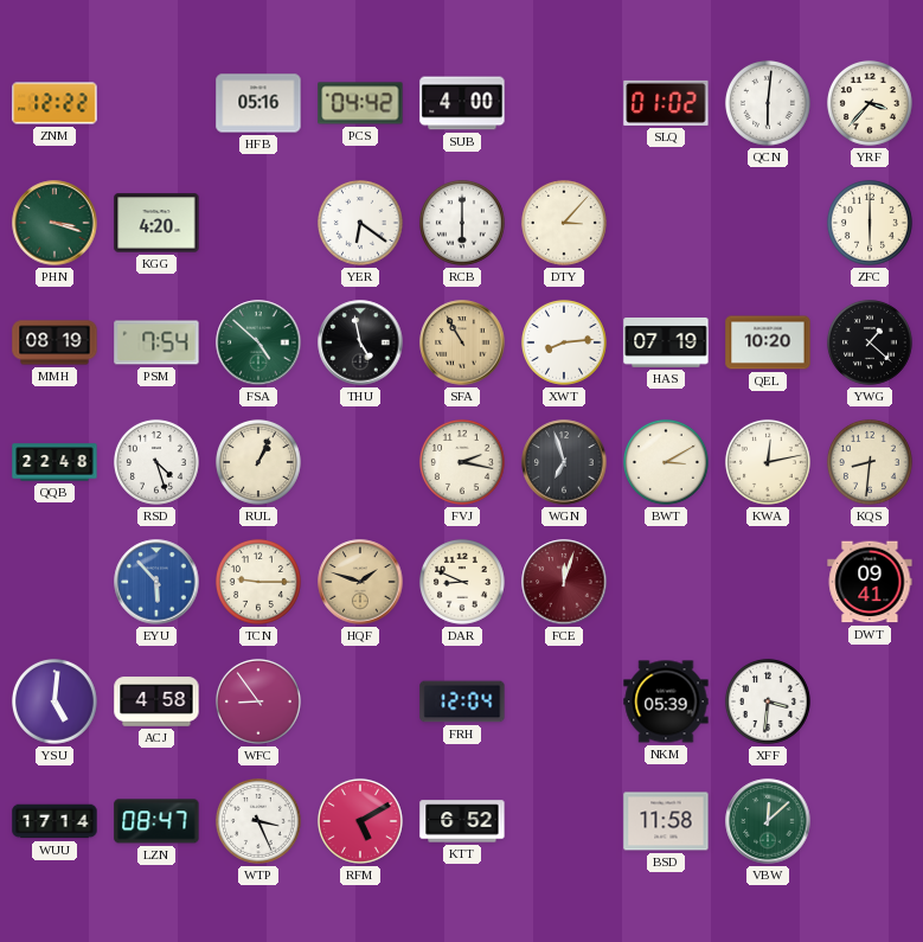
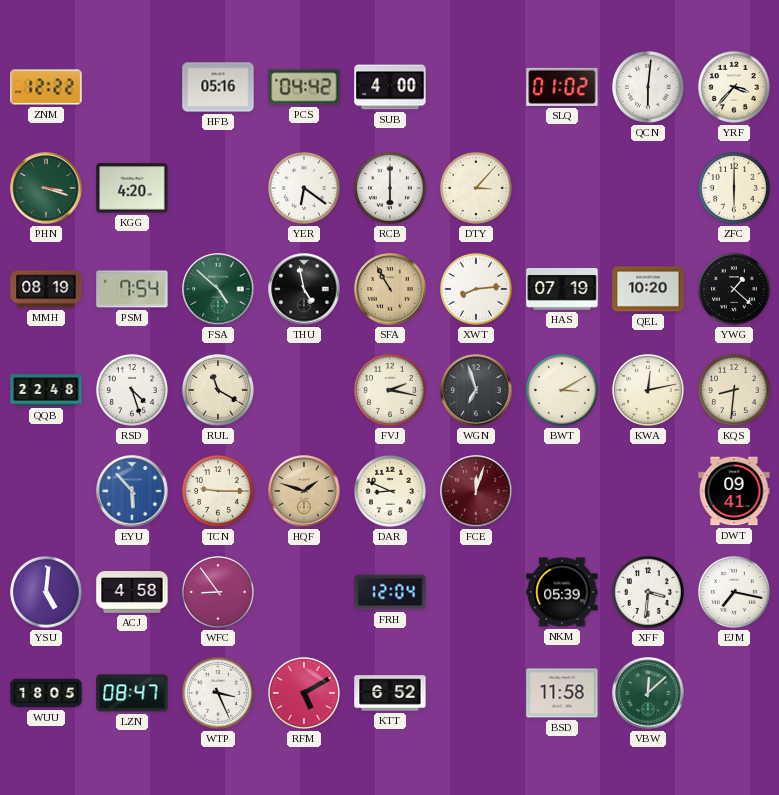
RUL: 1:04 -> 11:20
EJM: none -> 7:17
WUU: 17:14 -> 18:05
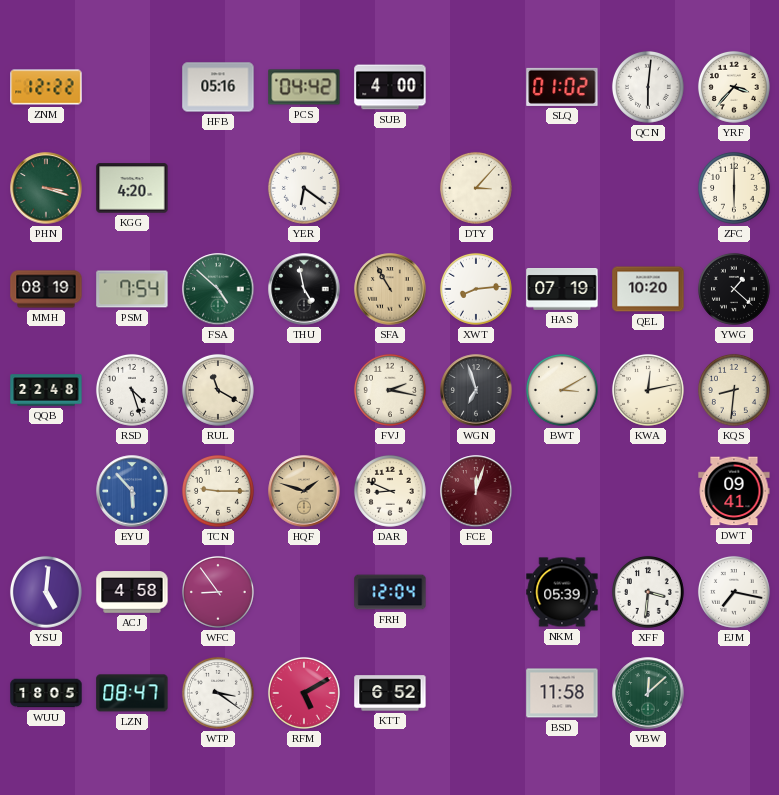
RCB: 6:00 -> none
WTP: 3:26 -> 3:21
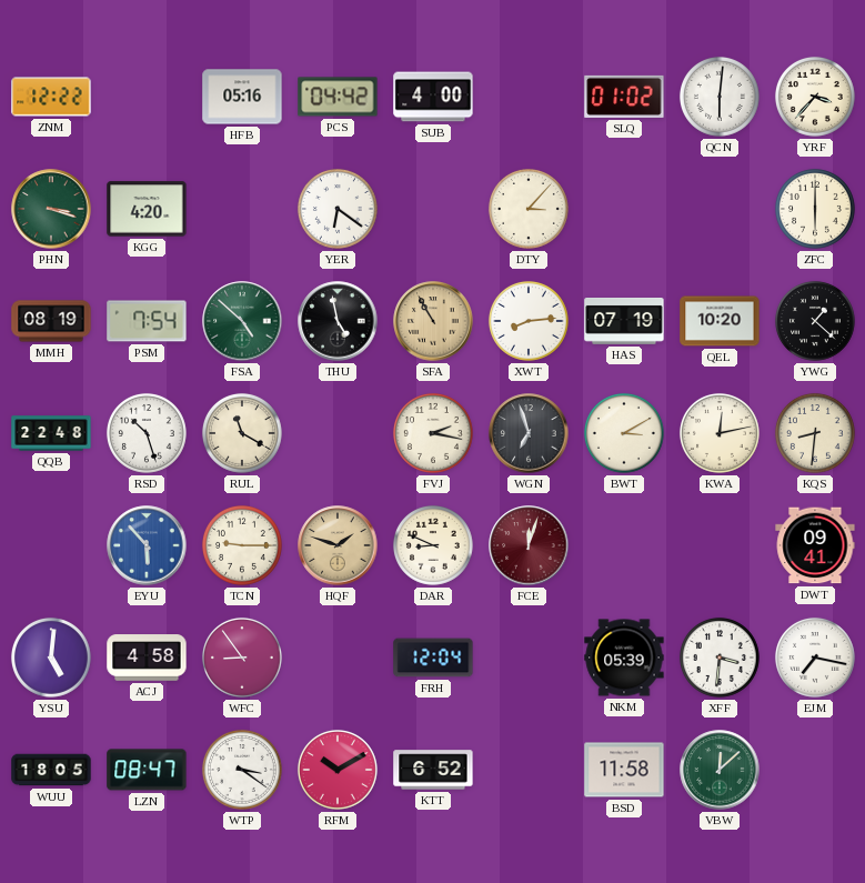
RSD: 4:27 -> 10:27
RFM: 5:10 -> 10:10
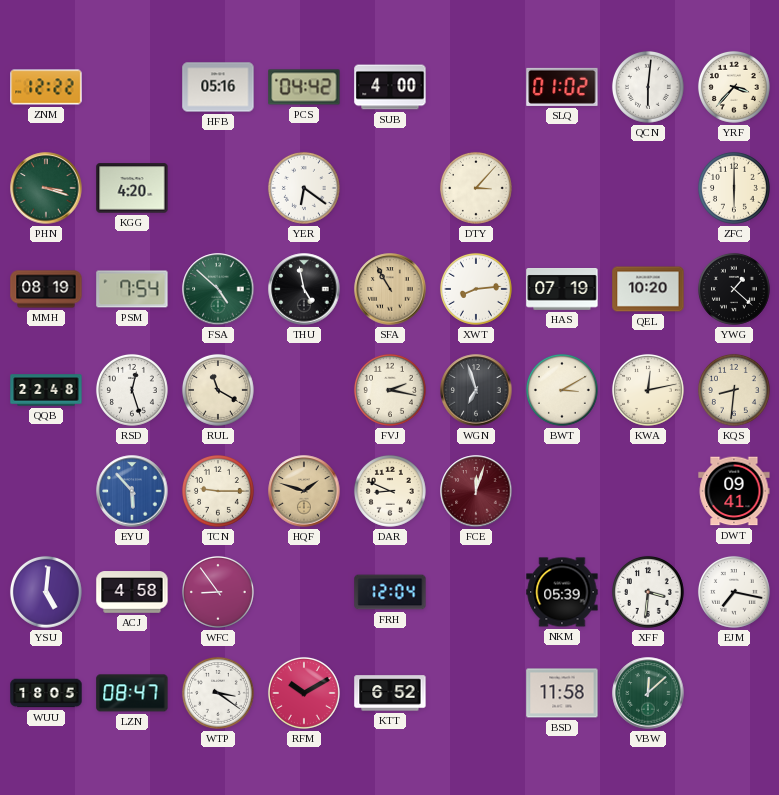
RSD: 10:27 -> 12:27
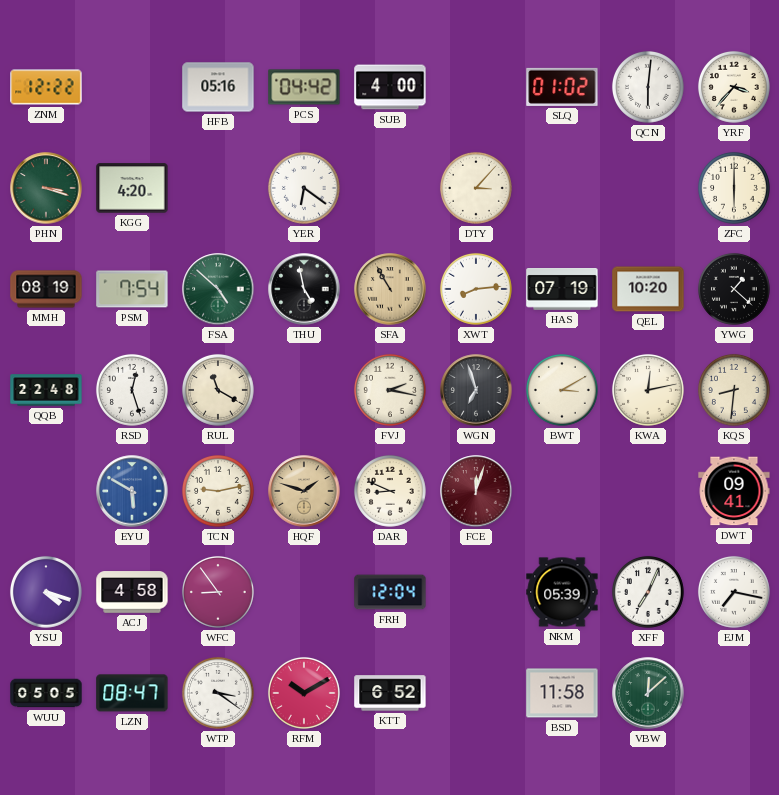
EYU: 5:53 -> 5:50
TCN: 9:15 -> 9:13
YSU: 5:01 -> 4:18
XFF: 3:31 -> 7:04
WUU: 18:05 -> 05:05
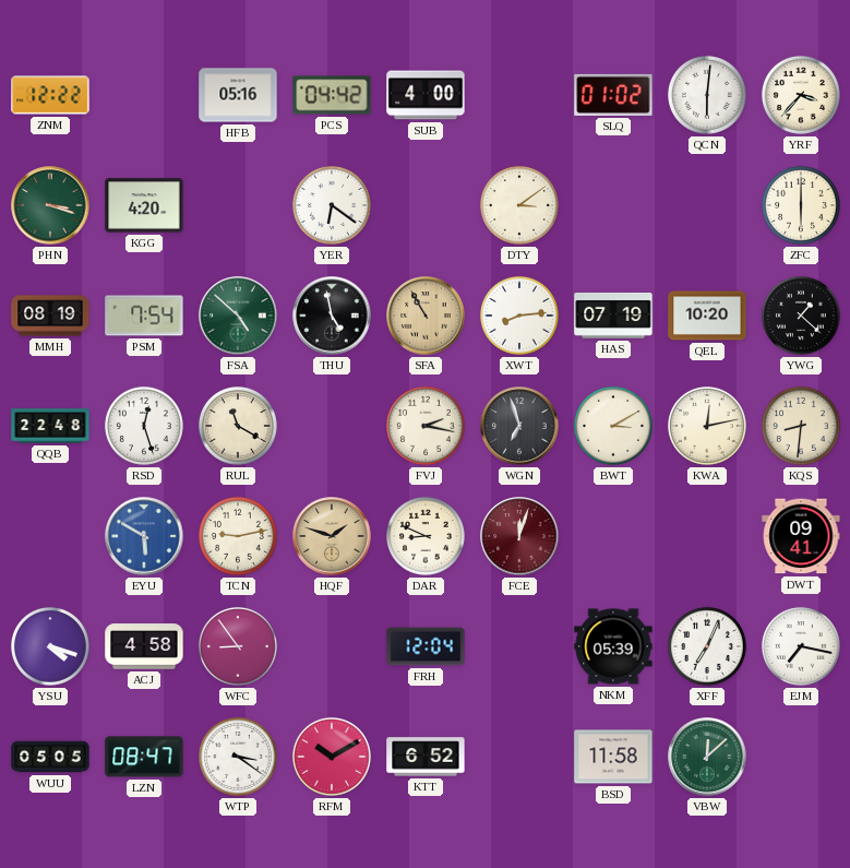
DTY: 3:07 -> 3:09
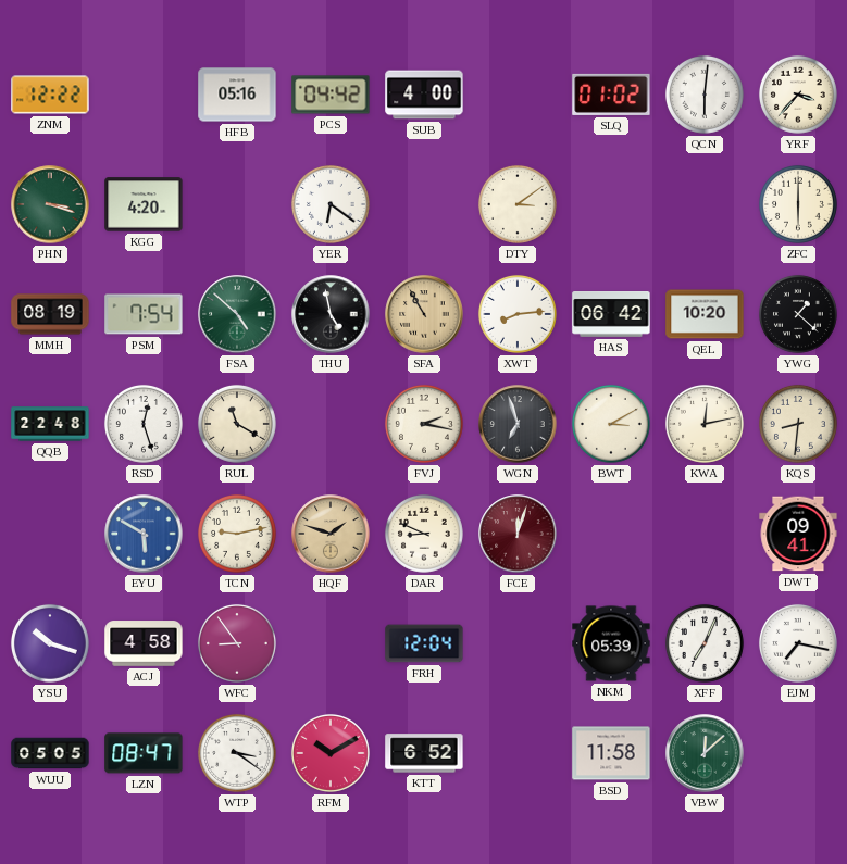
HAS: 07:19 -> 06:42
YSU: 4:18 -> 10:18
